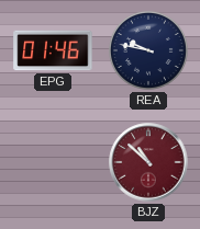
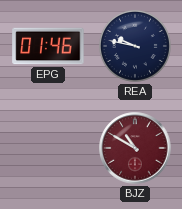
BJZ: 10:52 -> 10:50
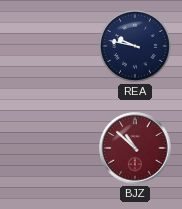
EPG: 01:46 -> none
BJZ: 10:50 -> 10:52
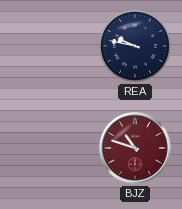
BJZ: 10:52 -> 10:48
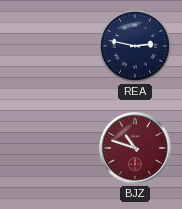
REA: 9:47 -> 2:47
